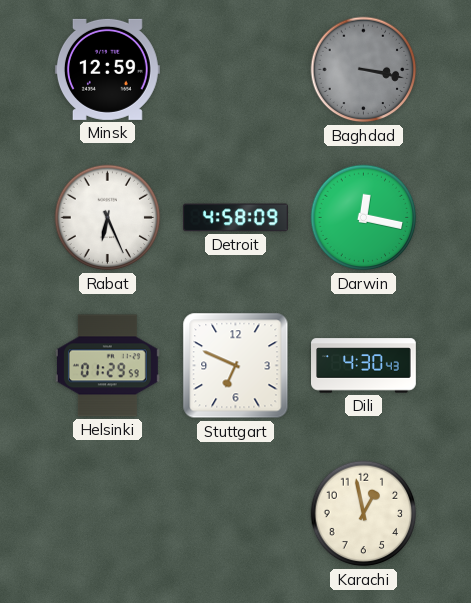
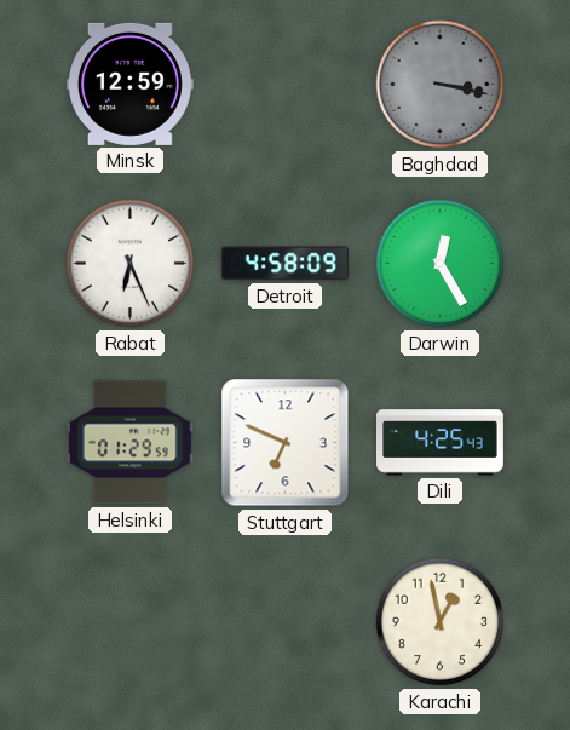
Darwin: 12:17 -> 12:25
Dili: 4:30 -> 4:25
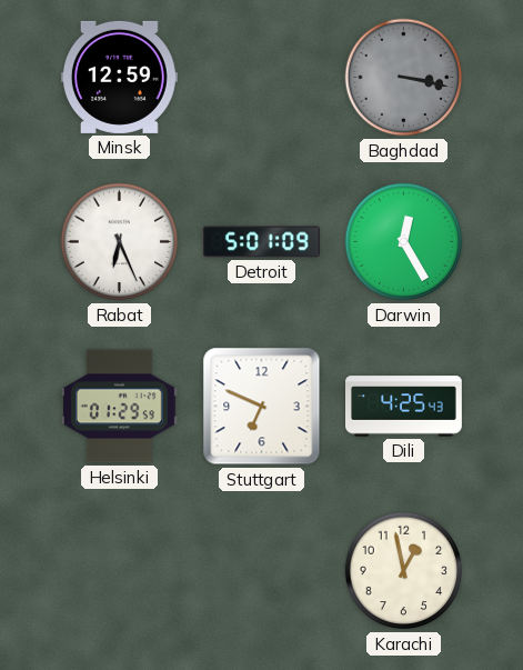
Detroit: 4:58 -> 5:01
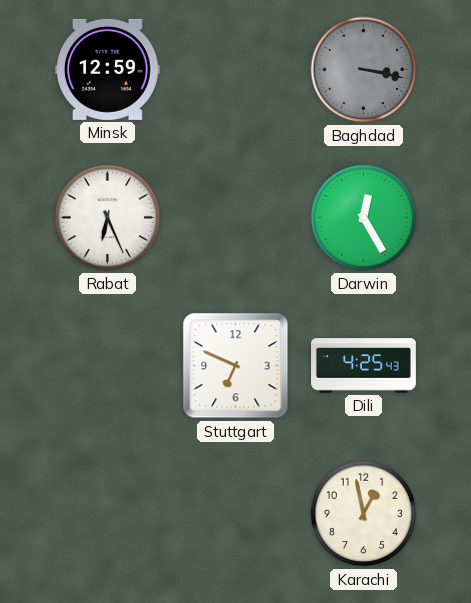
Detroit: 5:01 -> none
Helsinki: 01:29 -> none
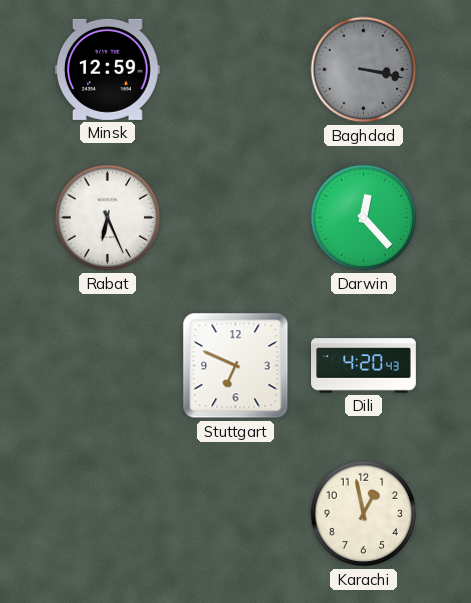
Darwin: 12:25 -> 12:23
Dili: 4:25 -> 4:20
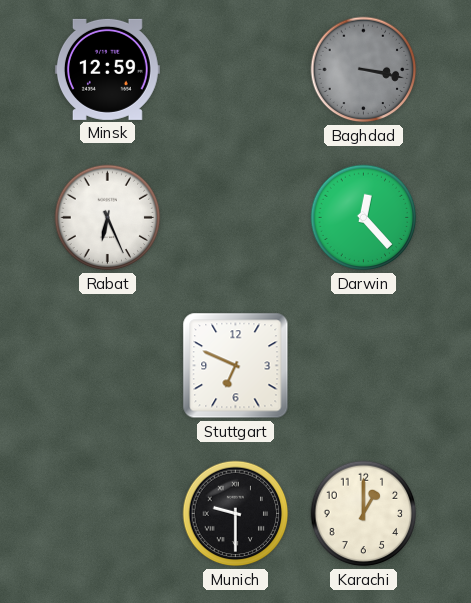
Dili: 4:20 -> none
Munich: none -> 9:30
Karachi: 12:58 -> 1:00
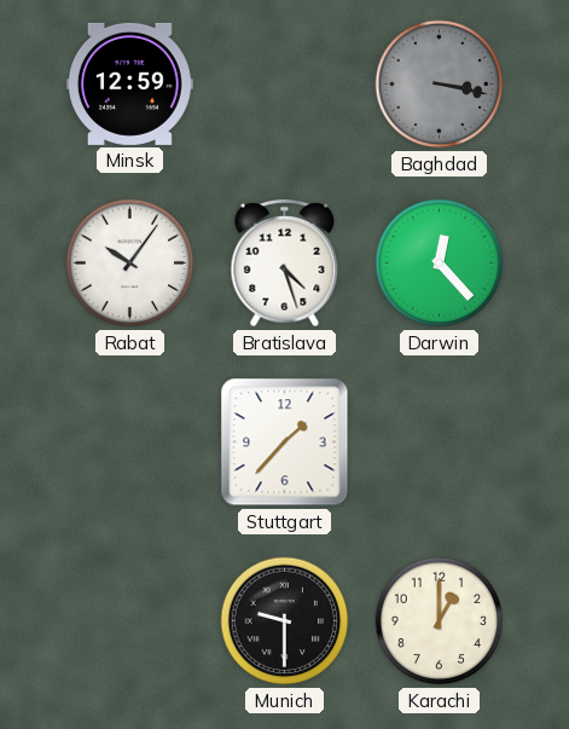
Rabat: 6:26 -> 10:06
Bratislava: none -> 4:27
Stuttgart: 6:49 -> 1:37
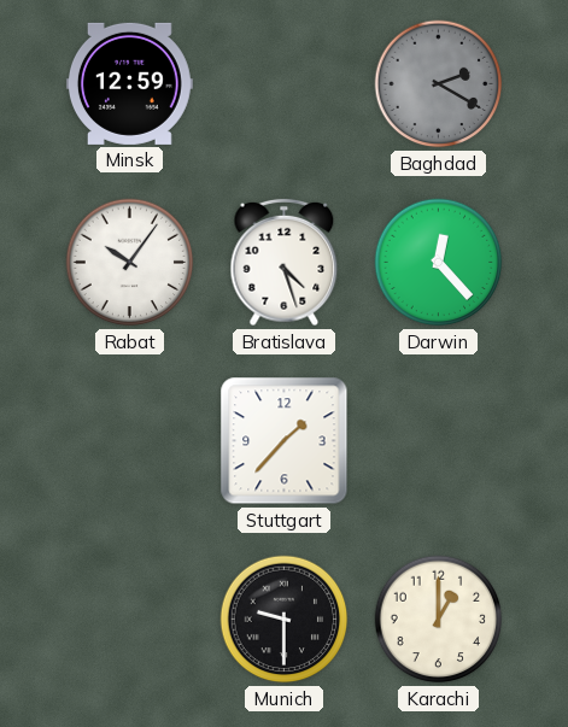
Baghdad: 3:17 -> 2:20
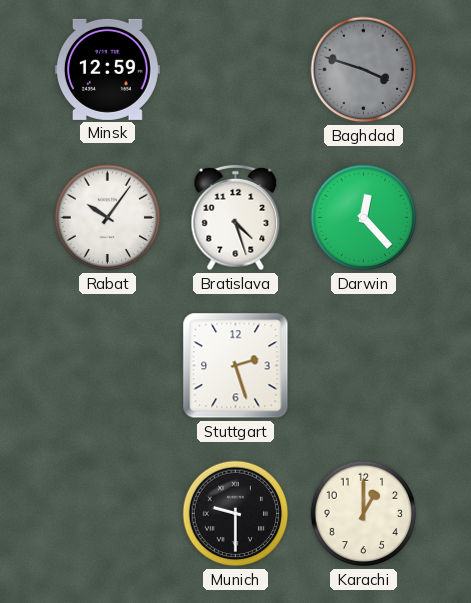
Baghdad: 2:20 -> 3:48
Stuttgart: 1:37 -> 2:27
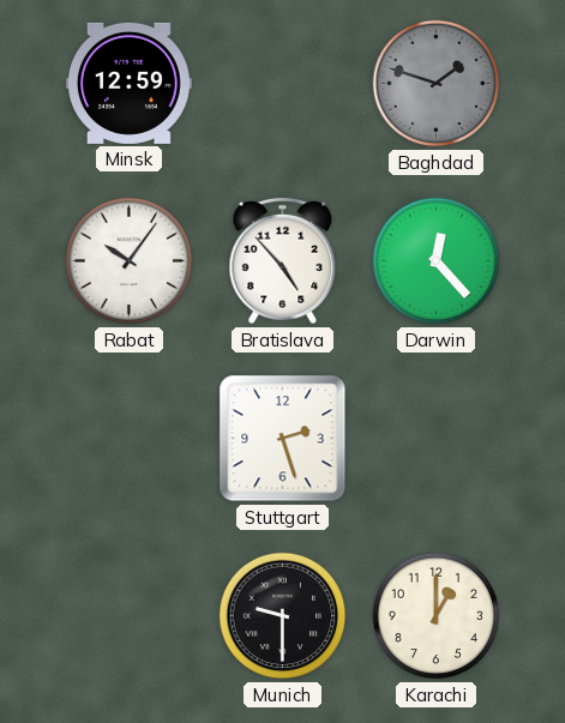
Baghdad: 3:48 -> 1:48
Bratislava: 4:27 -> 4:53
